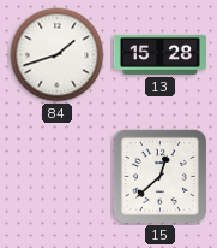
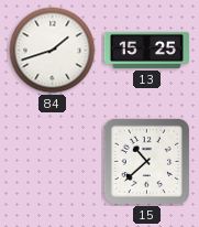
13: 15:28 -> 15:25
15: 12:38 -> 10:38
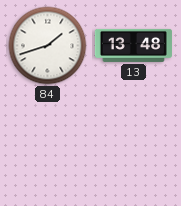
13: 15:25 -> 13:48
15: 10:38 -> none
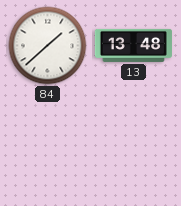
84: 1:42 -> 1:38
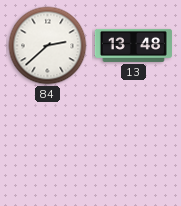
84: 1:38 -> 2:38
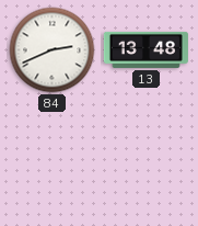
84: 2:38 -> 2:41
